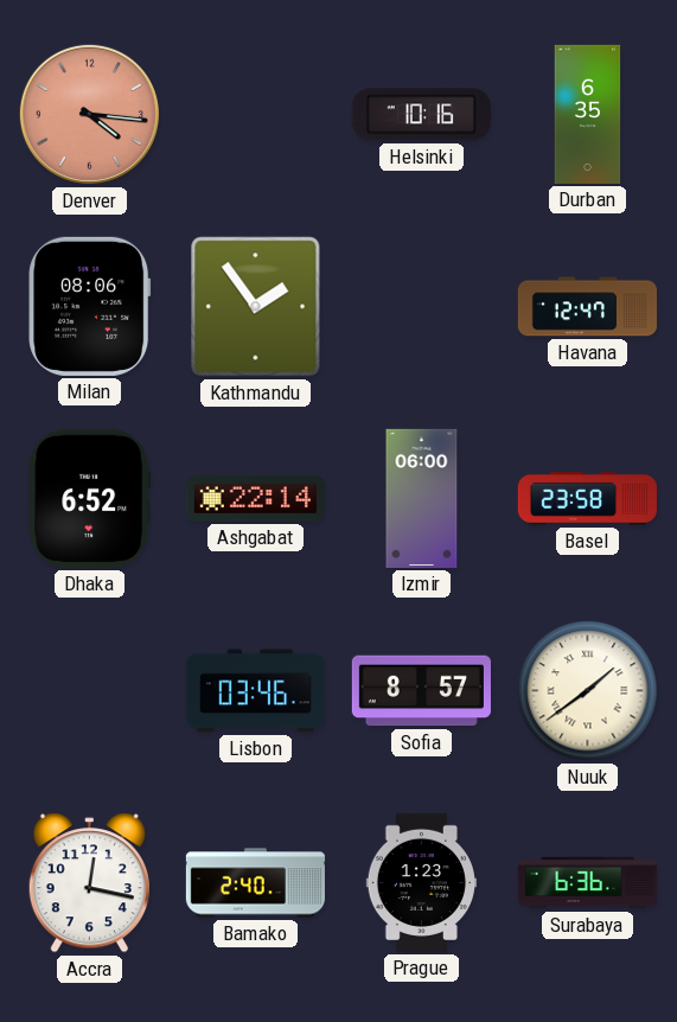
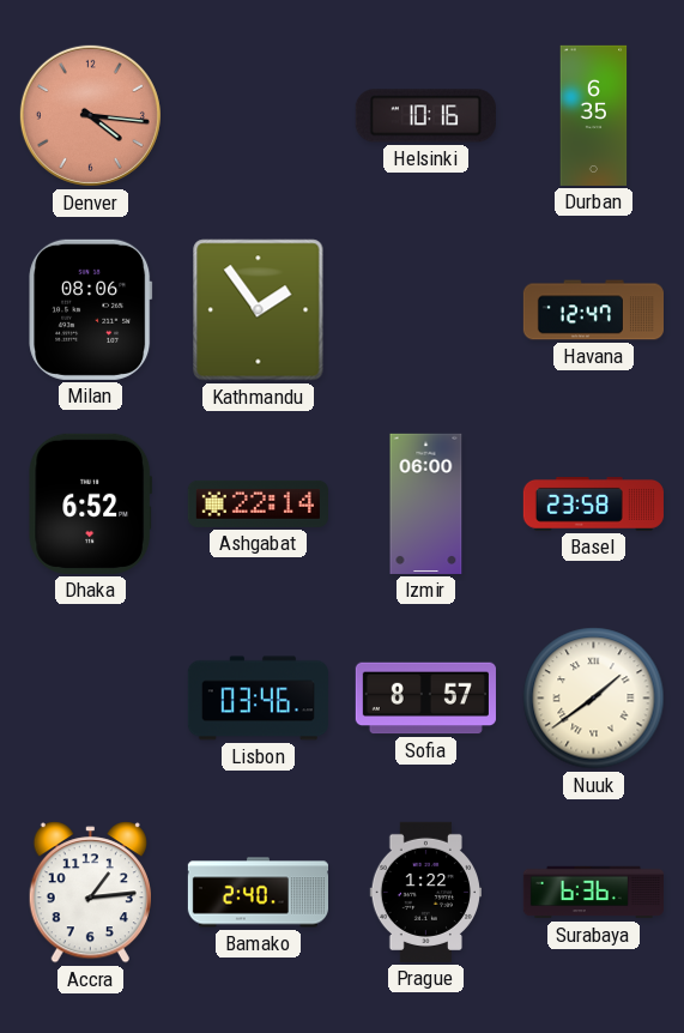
Accra: 12:17 -> 1:14
Prague: 1:23 -> 1:22
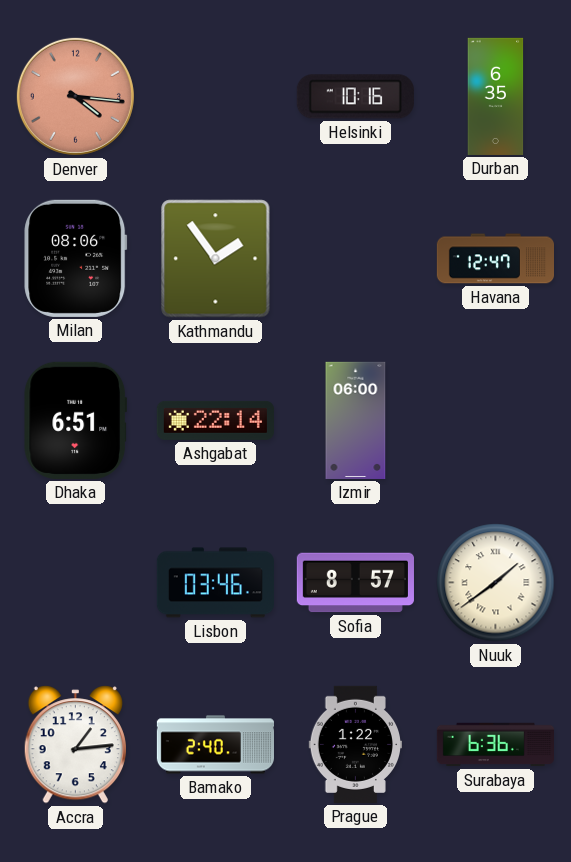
Dhaka: 6:52 -> 6:51
Basel: 23:58 -> none
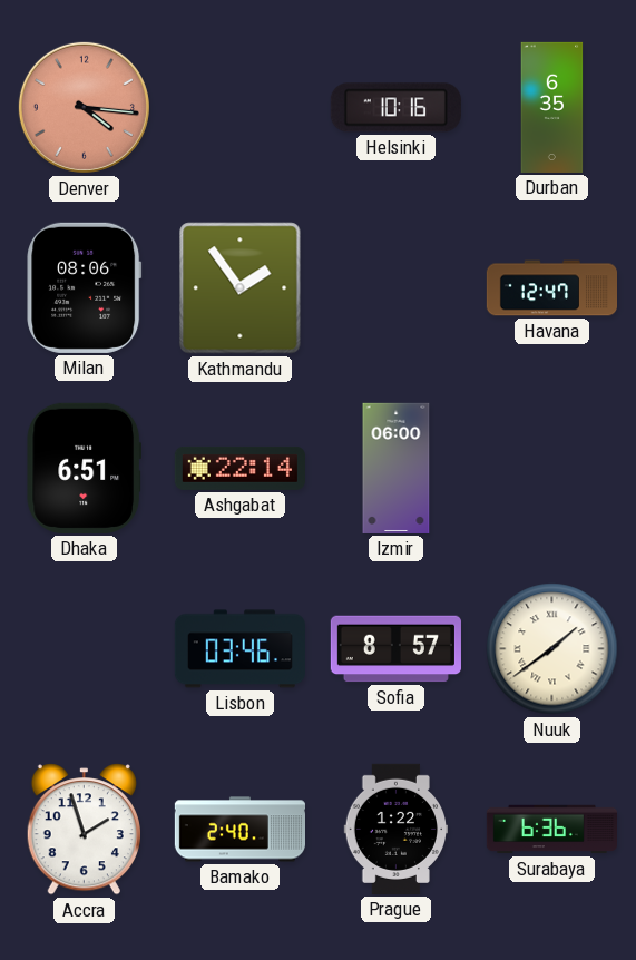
Accra: 1:14 -> 1:57
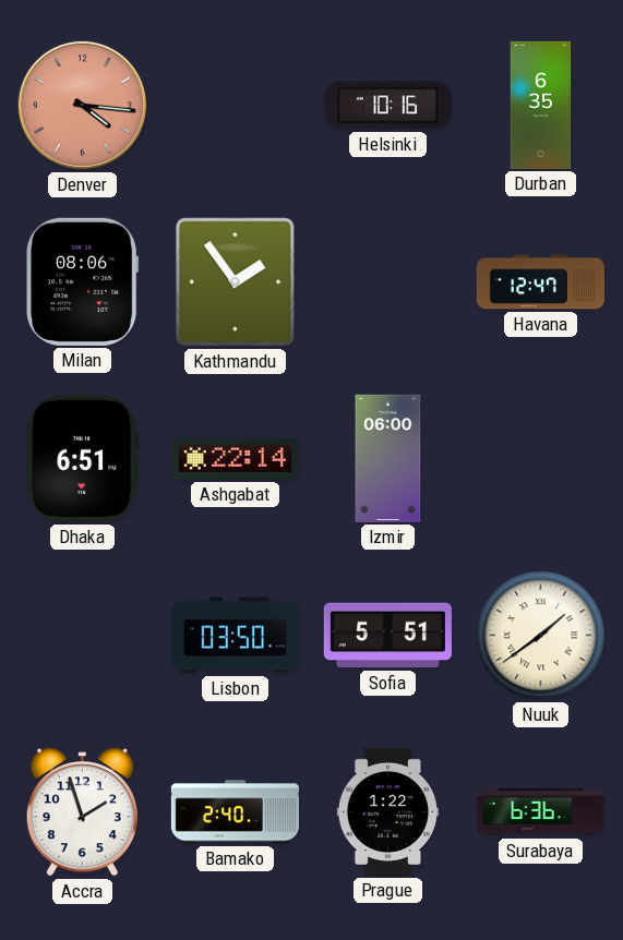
Lisbon: 03:46 -> 03:50
Sofia: 8:57 -> 5:51
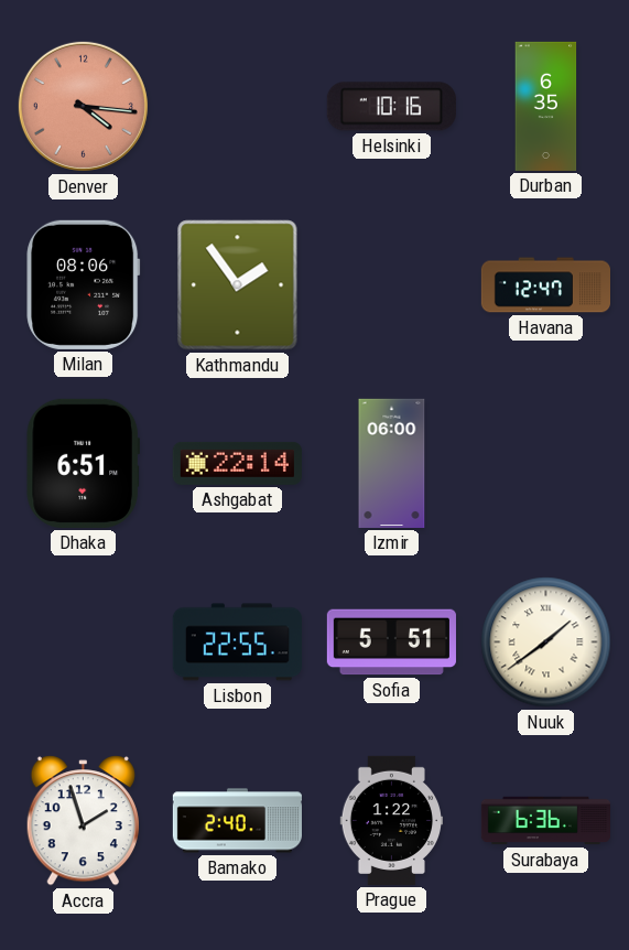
Lisbon: 03:50 -> 22:55
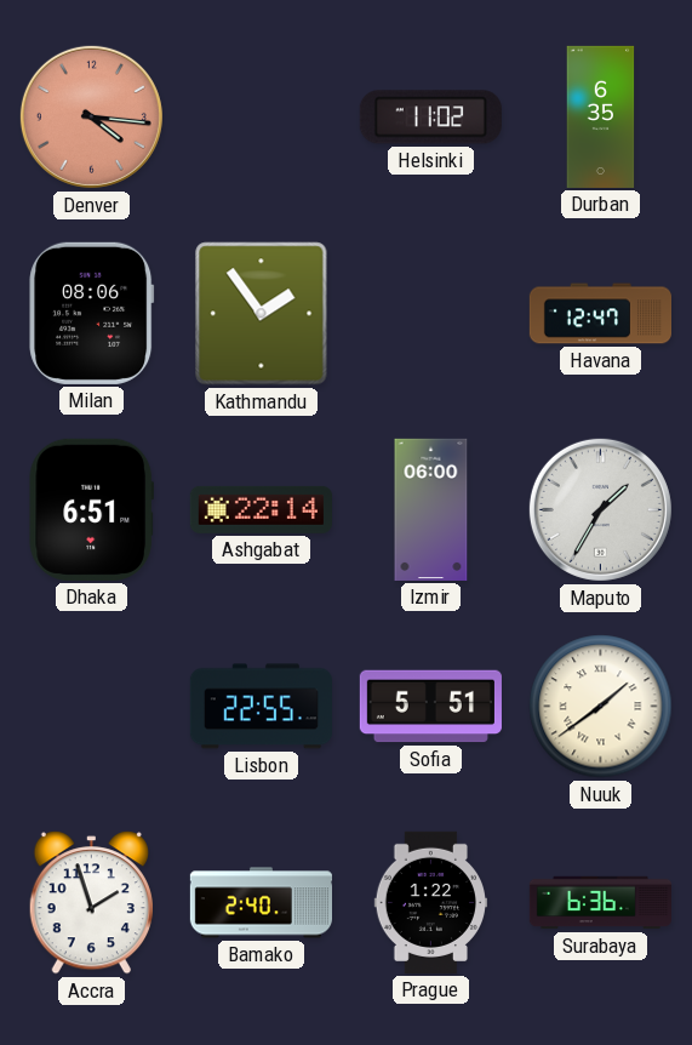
Helsinki: 10:16 -> 11:02
Maputo: none -> 1:35
